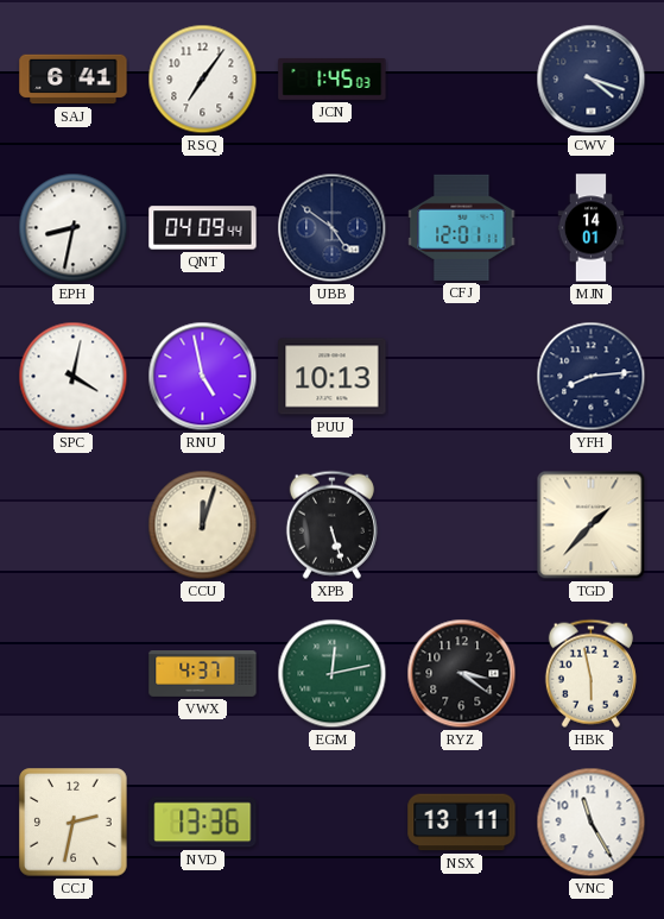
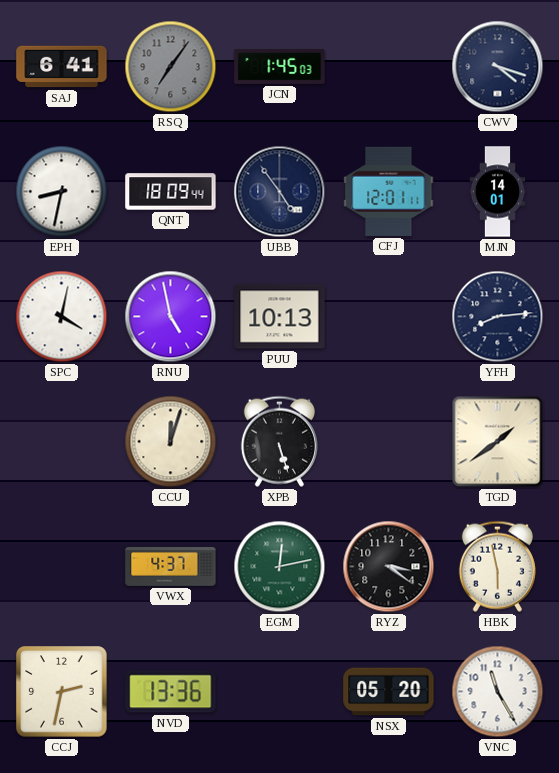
RSQ dial: white -> grey
QNT: 04:09 -> 18:09
UBB: 4:51 -> 4:54
TGD: 1:37 -> 1:39
NSX: 13:11 -> 05:20
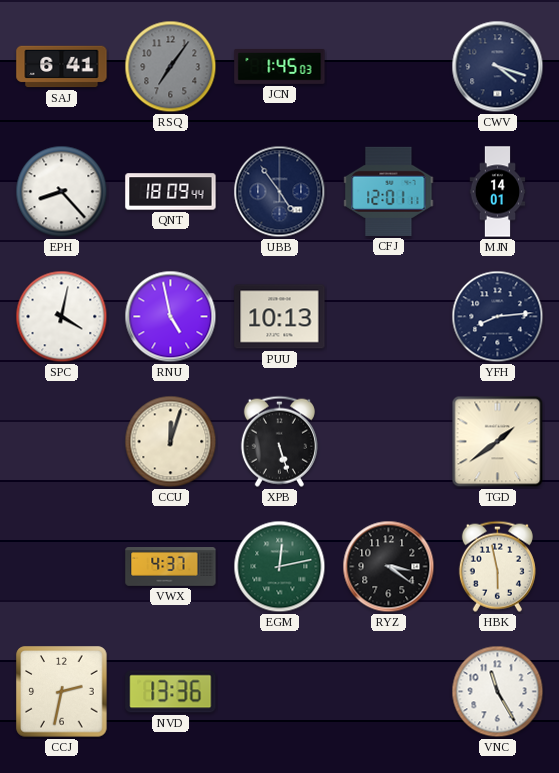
EPH: 8:32 -> 8:23
NSX: 05:20 -> none
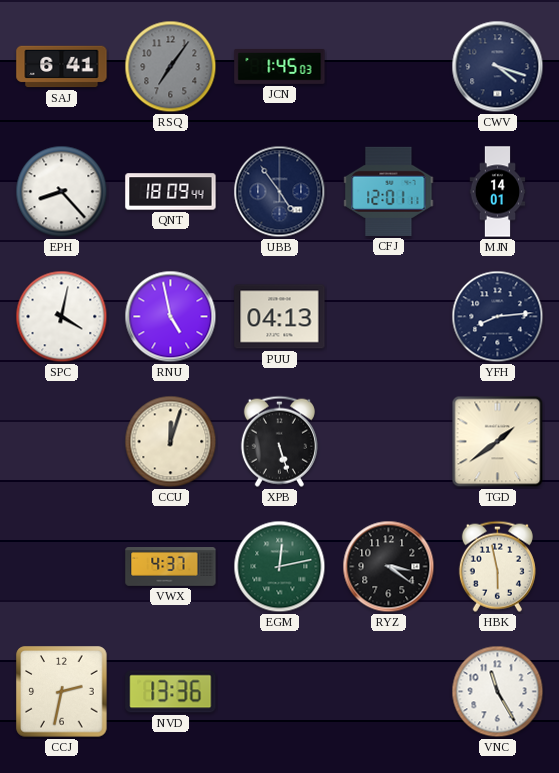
PUU: 10:13 -> 04:13
